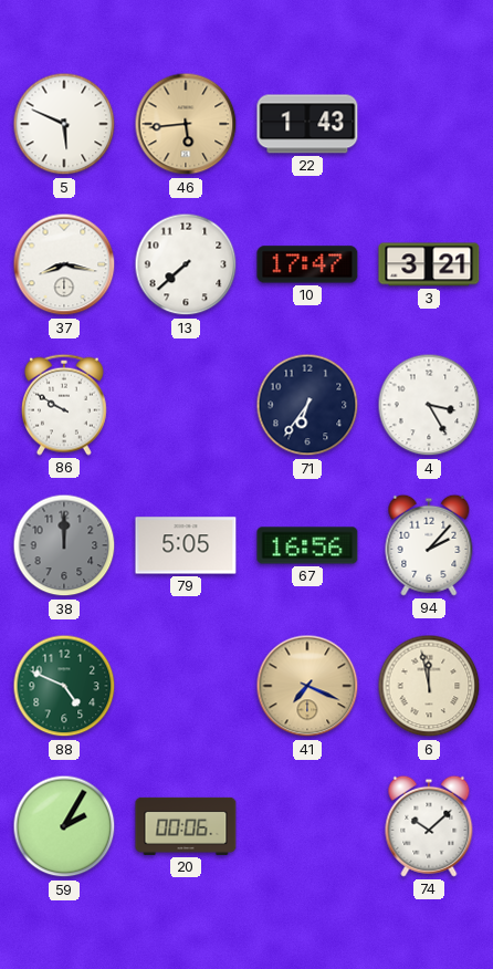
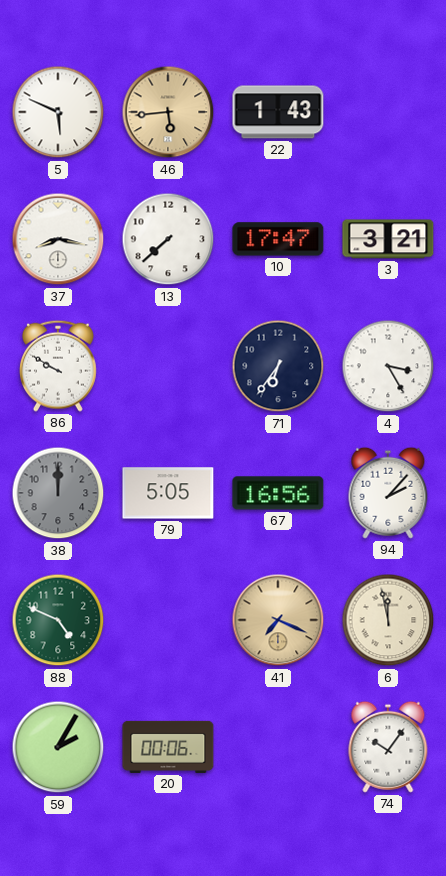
74: 10:08 -> 10:06
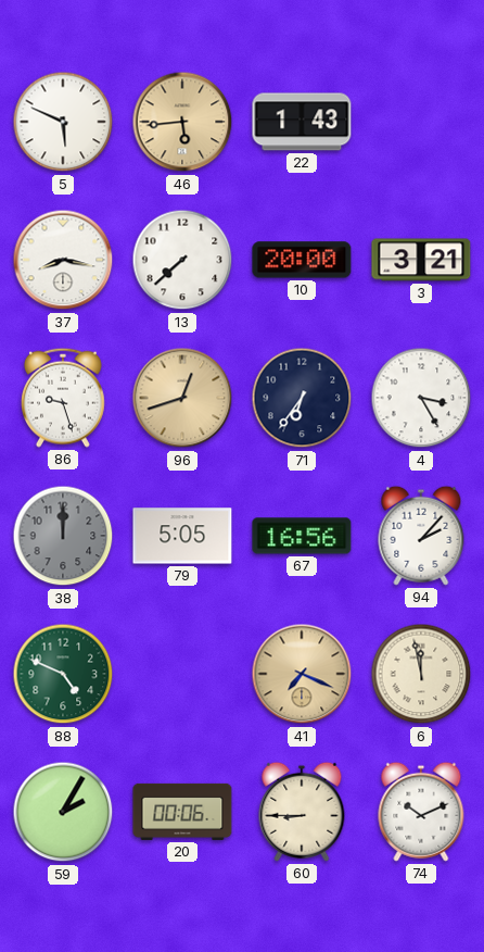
10: 17:47 -> 20:00
86: 9:50 -> 9:27
96: none -> 12:42
60: none -> 8:45
74: 10:06 -> 10:11
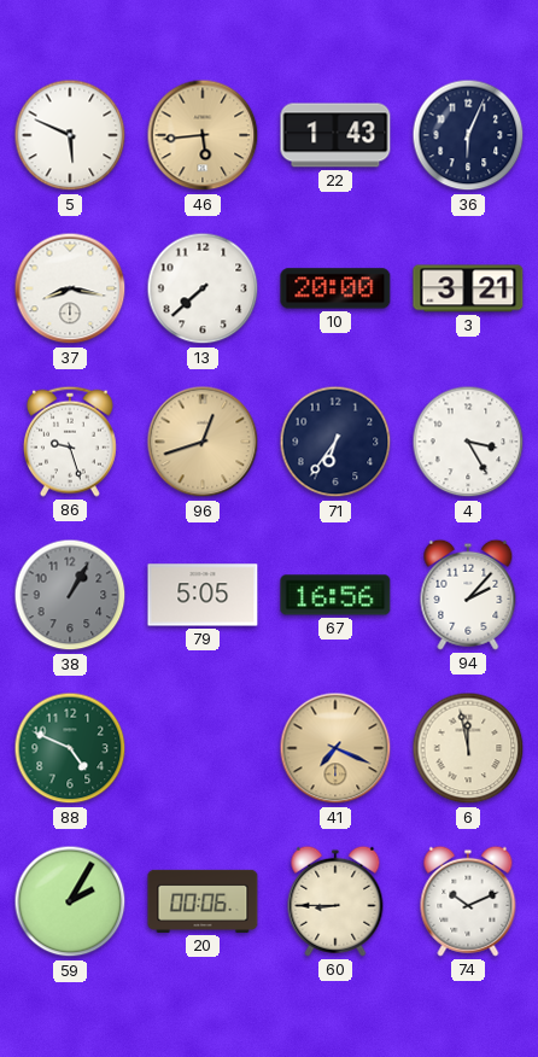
36: none -> 6:04
38: 12:00 -> 1:05
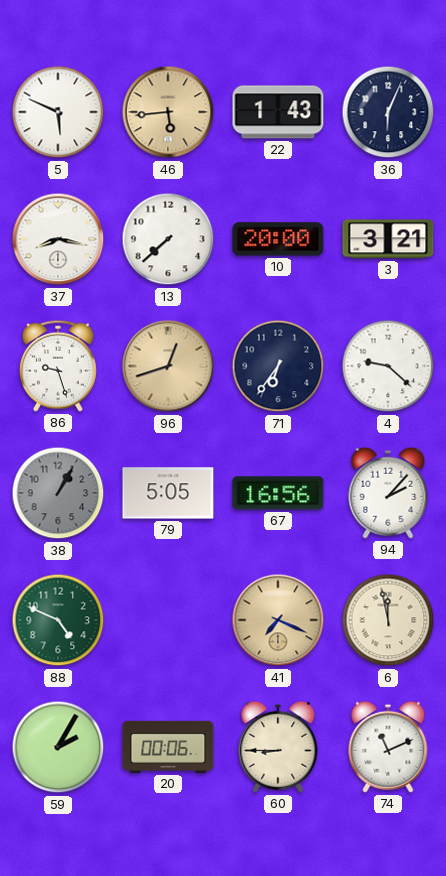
4: 3:25 -> 9:22
74: 10:11 -> 11:11
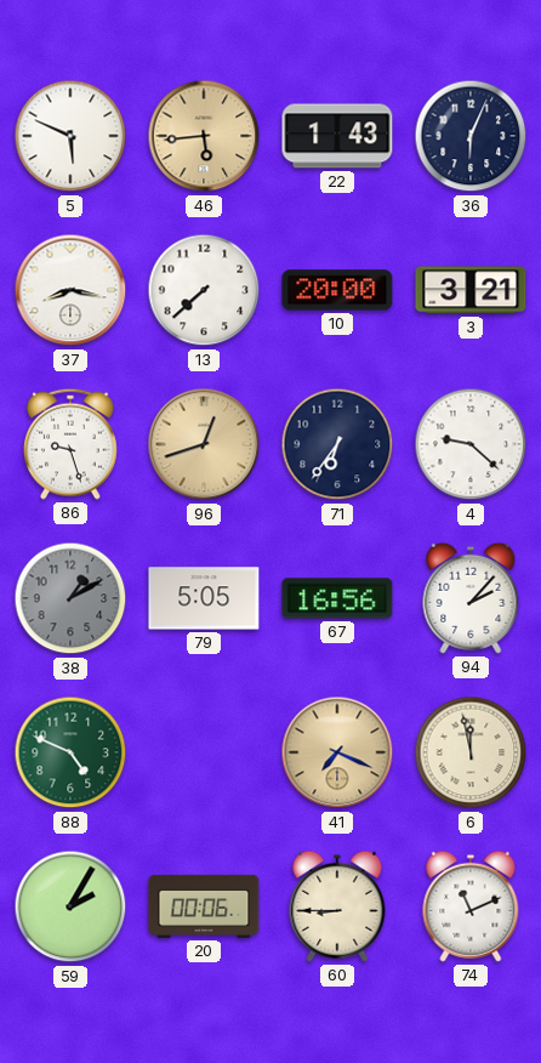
38: 1:05 -> 1:10
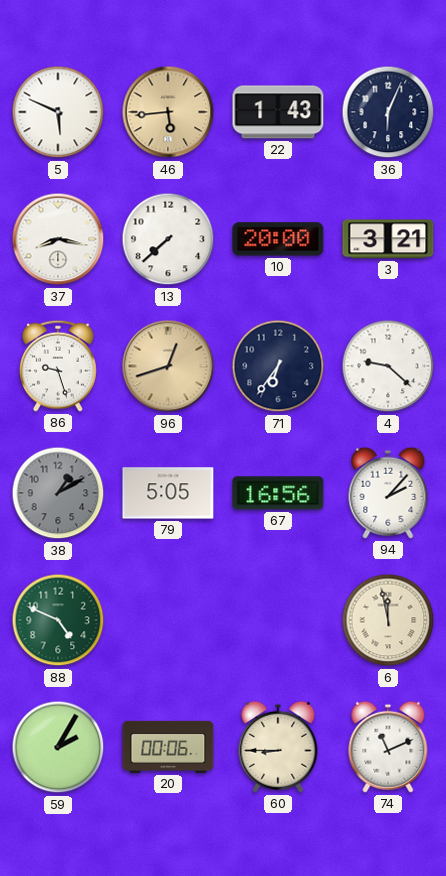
41: 7:19 -> none
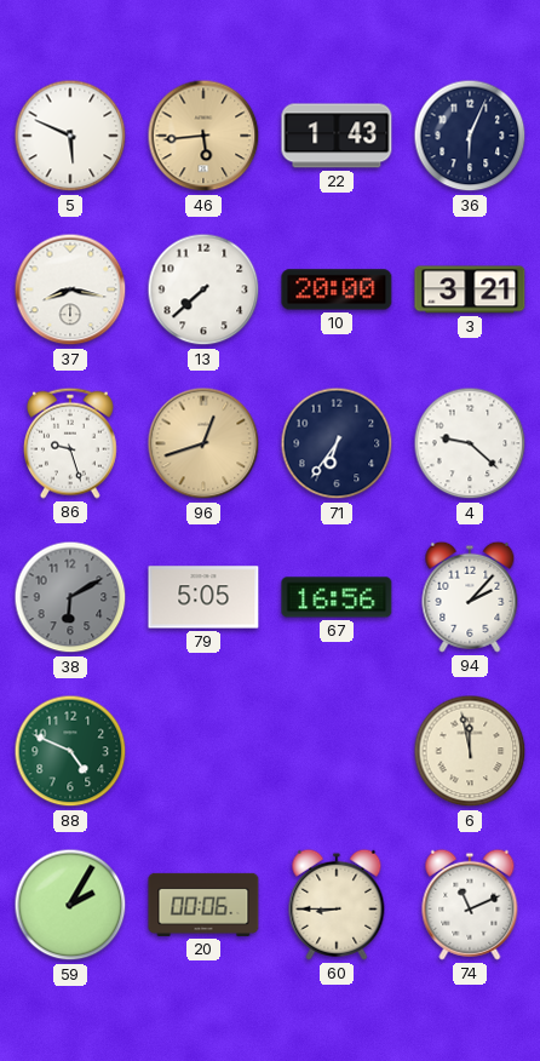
38: 1:10 -> 6:10
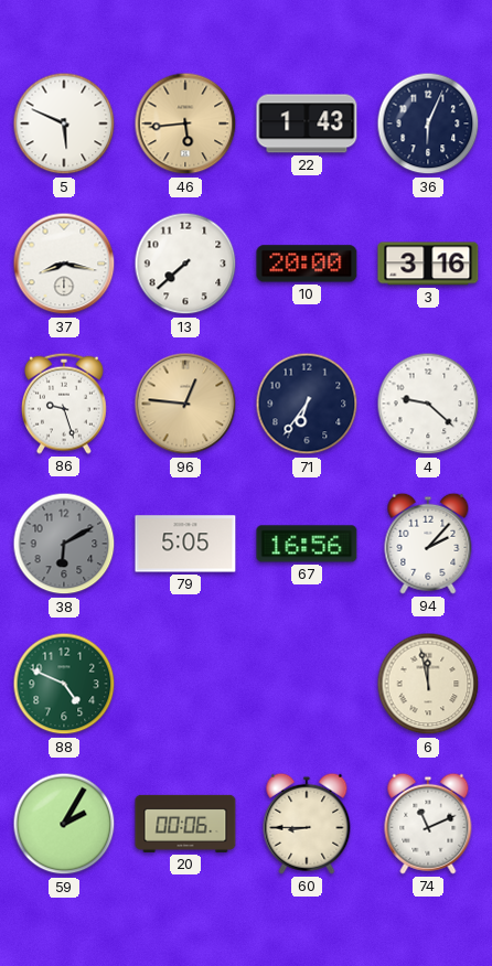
3: 3:21 -> 3:16
96: 12:42 -> 12:46
